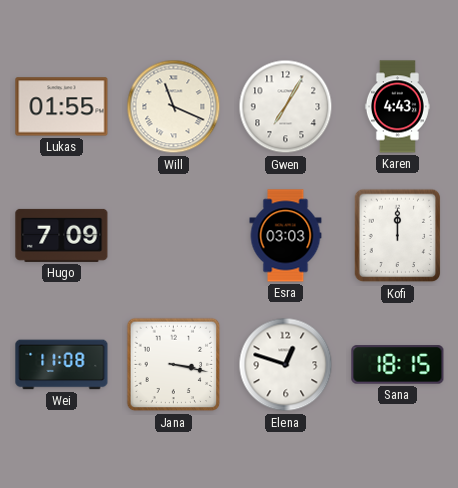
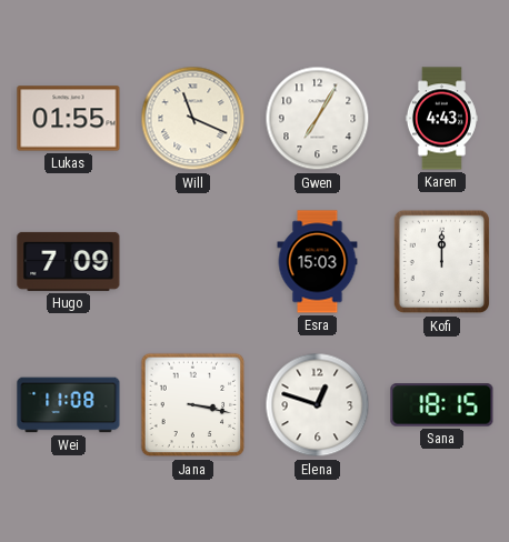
Esra: 03:03 -> 15:03
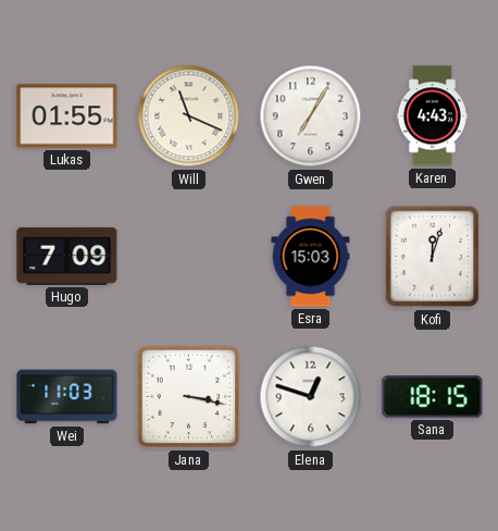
Kofi: 12:00 -> 12:03
Wei: 11:08 -> 11:03
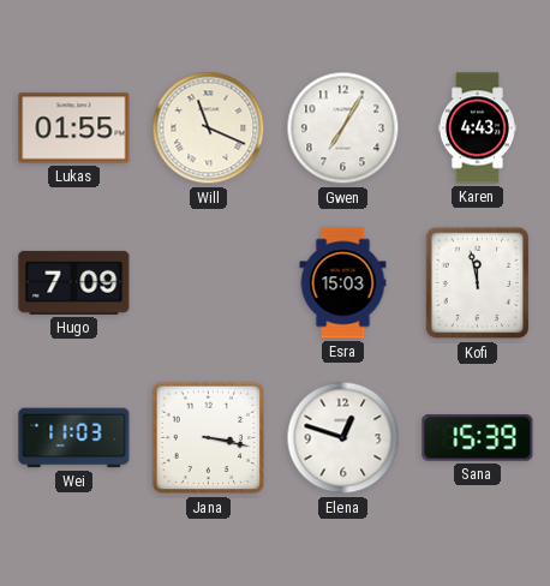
Kofi: 12:03 -> 11:58
Sana: 18:15 -> 15:39
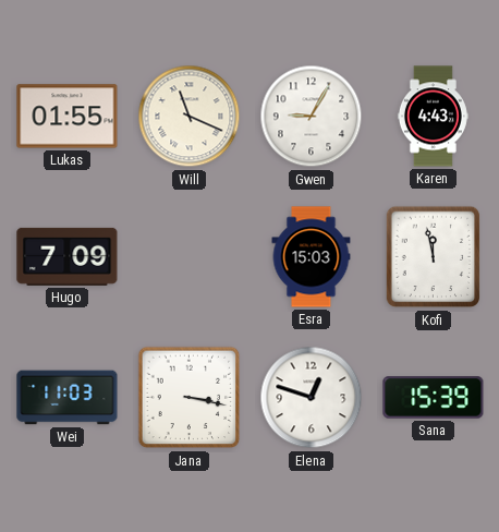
Gwen: 7:05 -> 9:05
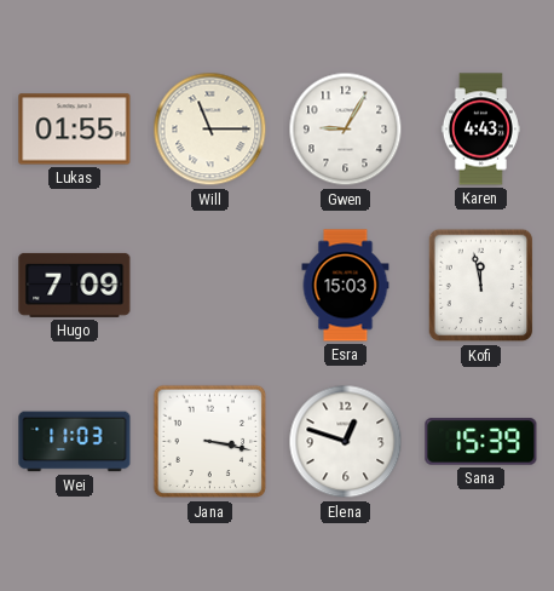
Will: 11:19 -> 11:15
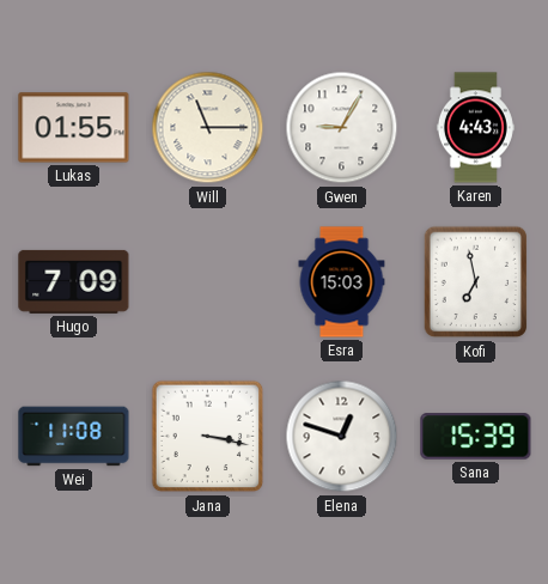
Kofi: 11:58 -> 6:58
Wei: 11:03 -> 11:08
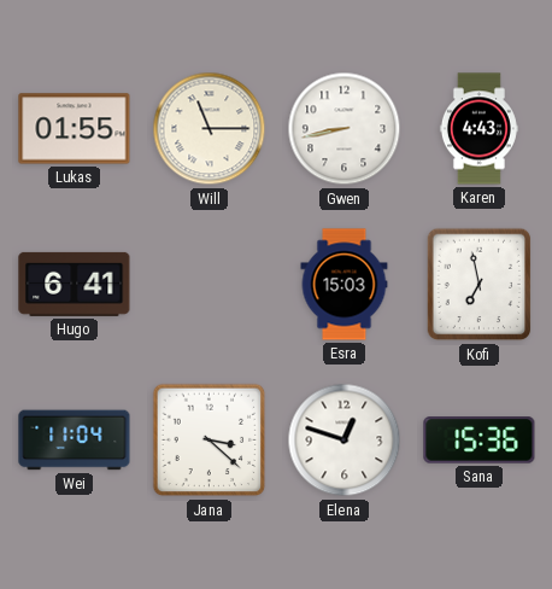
Gwen: 9:05 -> 8:43
Hugo: 7:09 -> 6:41
Wei: 11:08 -> 11:04
Jana: 3:17 -> 3:22
Sana: 15:39 -> 15:36
